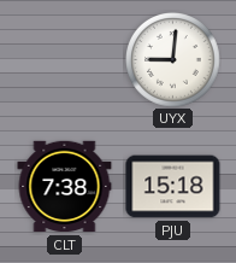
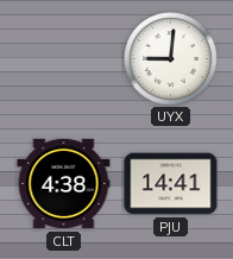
CLT: 7:38 -> 4:38
PJU: 15:18 -> 14:41
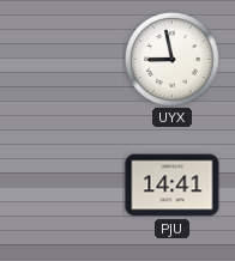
UYX: 9:01 -> 8:58
CLT: 4:38 -> none
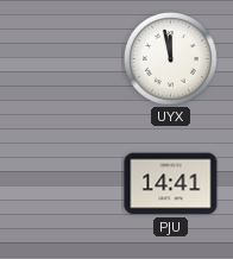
UYX: 8:58 -> 11:58
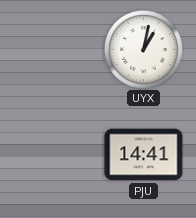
UYX: 11:58 -> 1:02
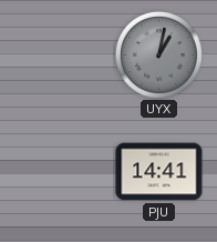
UYX dial: white -> grey
